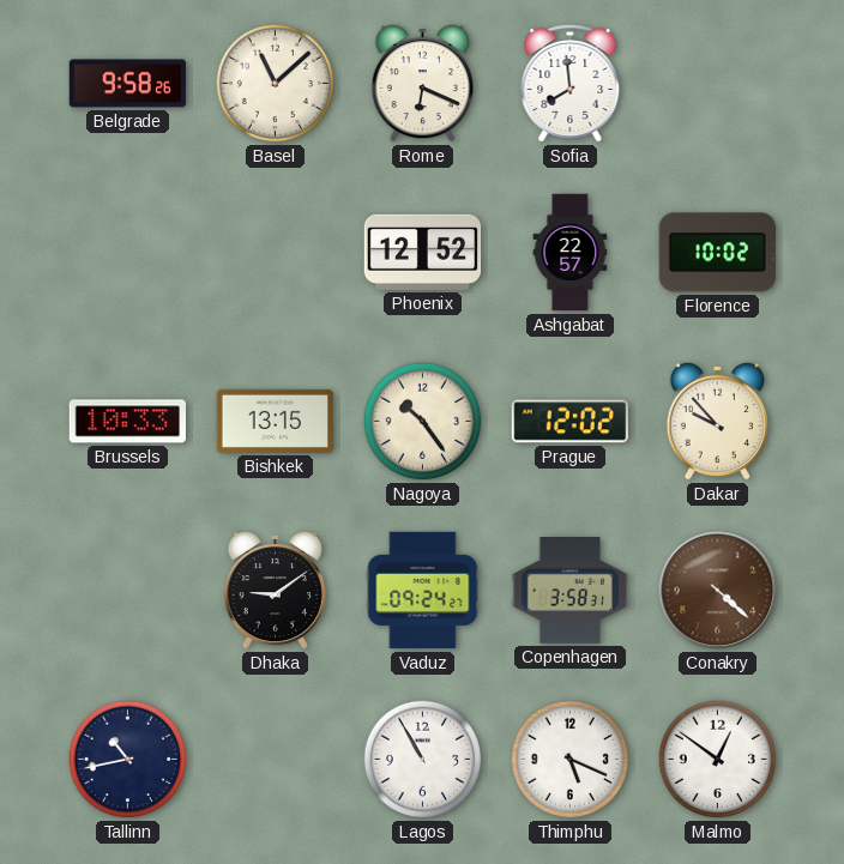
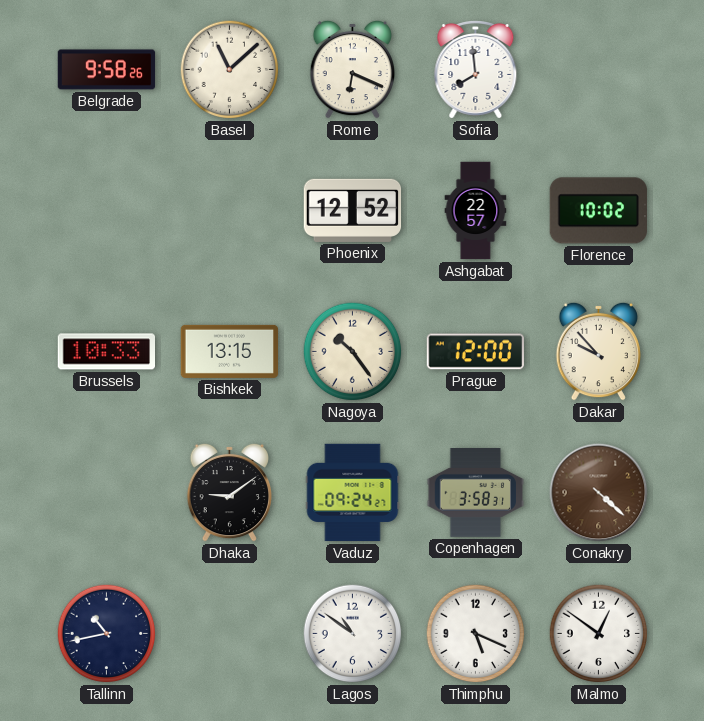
Prague: 12:02 -> 12:00
Lagos: 10:55 -> 10:51
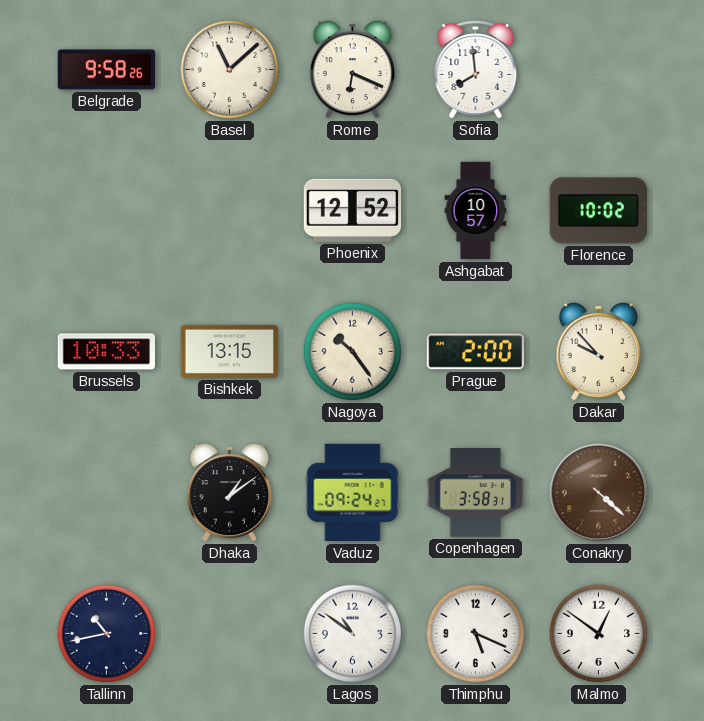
Ashgabat: 22:57 -> 10:57
Prague: 12:00 -> 2:00
Dhaka: 9:09 -> 1:09
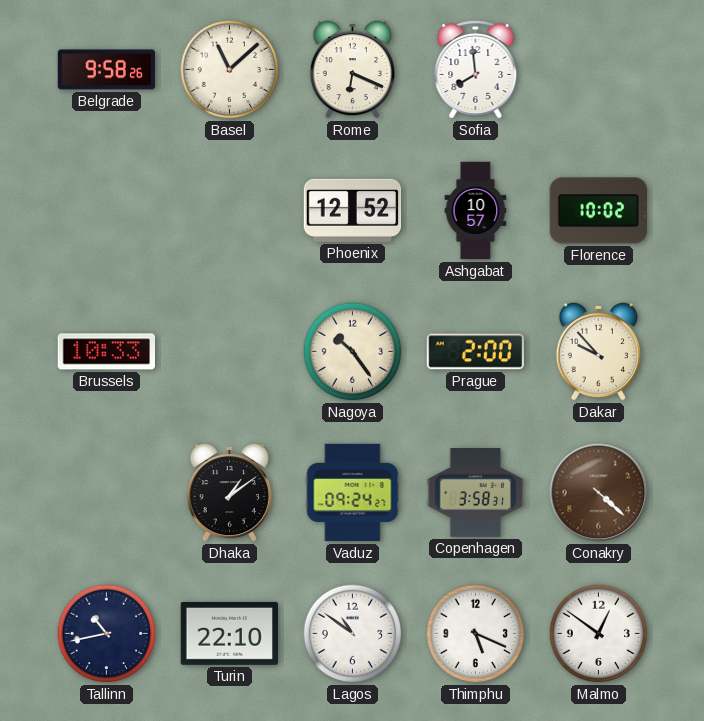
Bishkek: 13:15 -> none
Turin: none -> 22:10
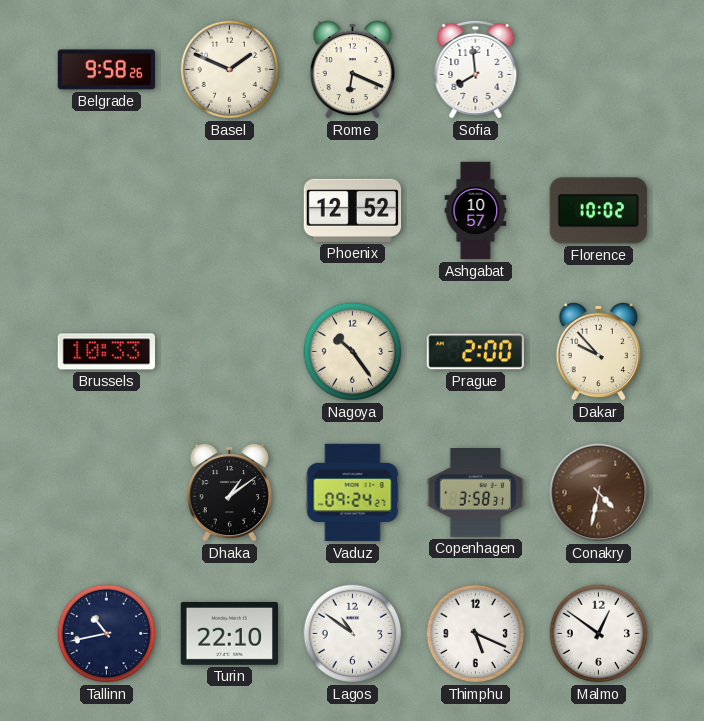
Basel: 11:08 -> 1:49
Conakry: 4:22 -> 4:32
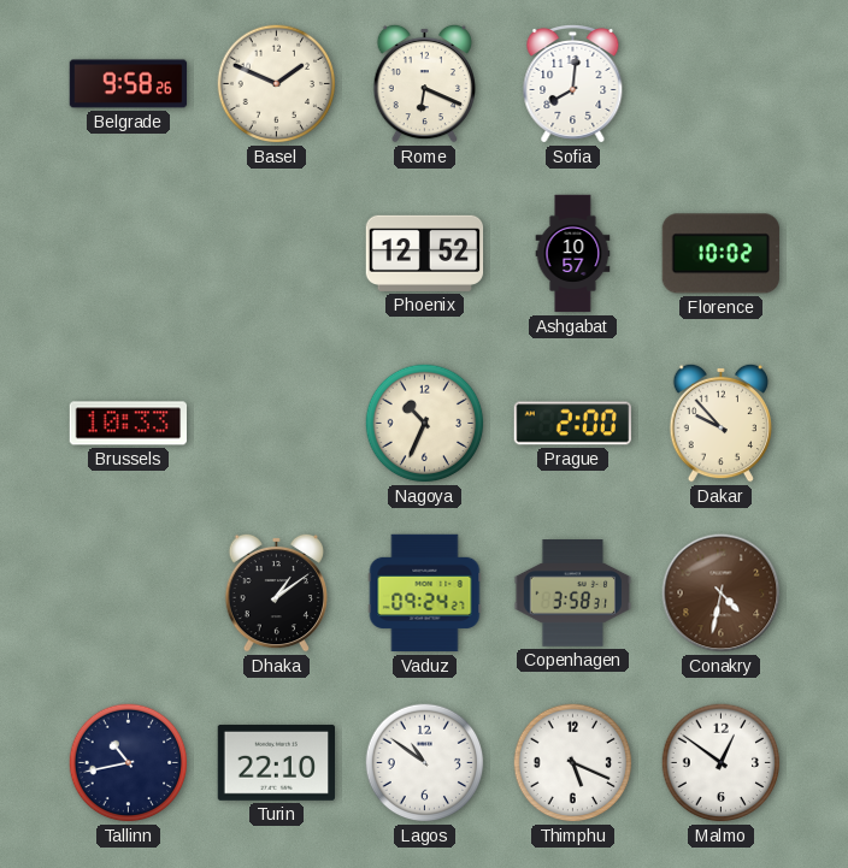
Sofia: 7:59 -> 8:01
Nagoya: 10:24 -> 10:34
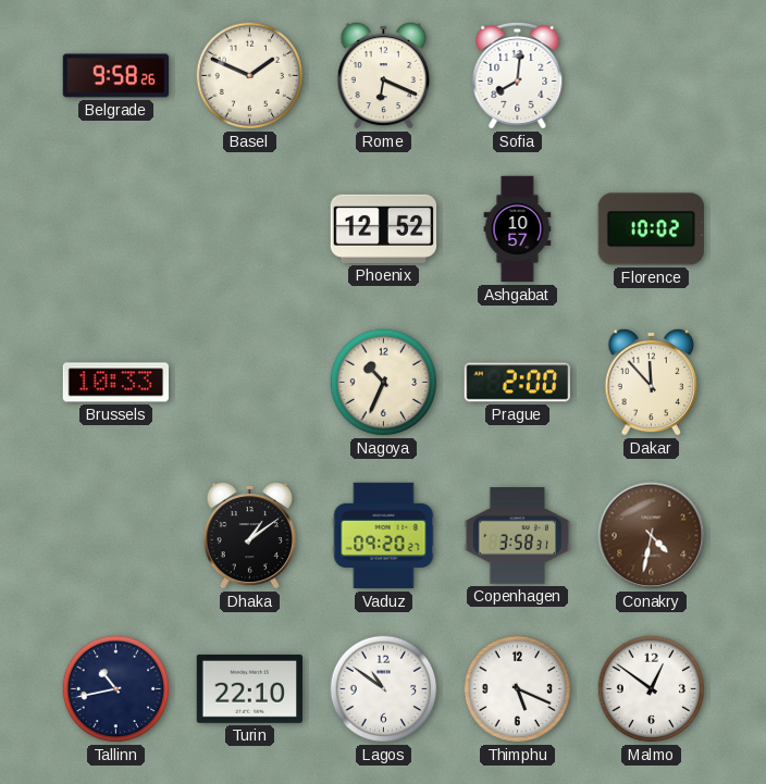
Dakar: 9:53 -> 11:53
Vaduz: 09:24 -> 09:20
